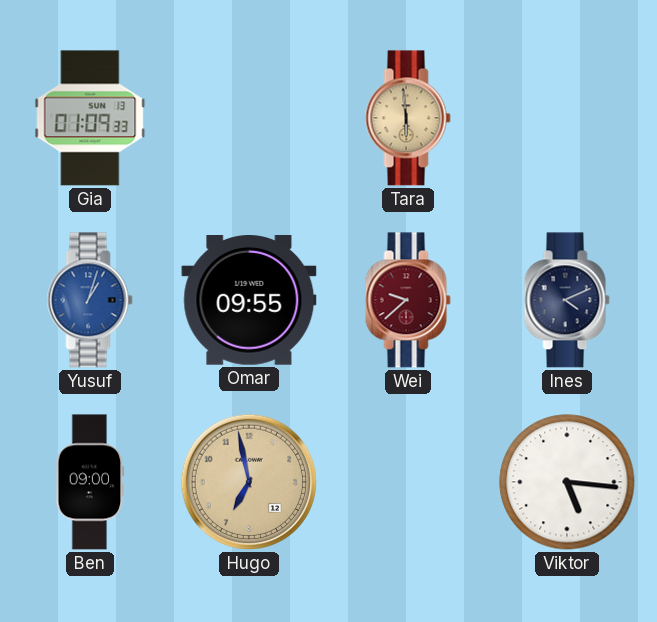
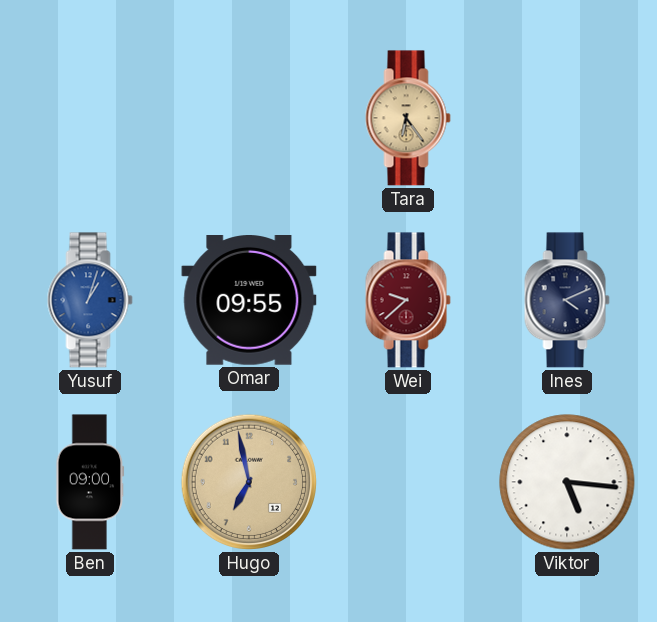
Gia: 01:09 -> none
Tara: 5:59 -> 6:24
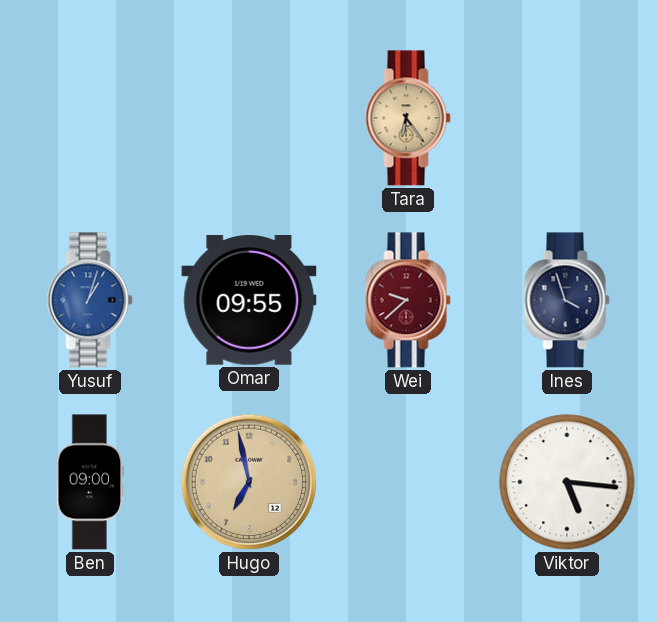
Ines: 4:11 -> 3:57
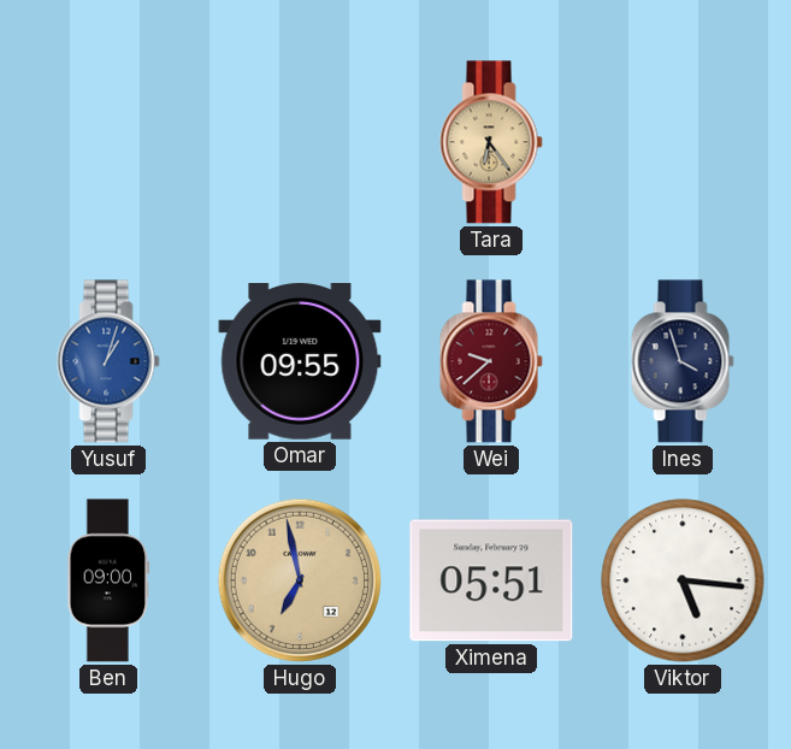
Ximena: none -> 05:51
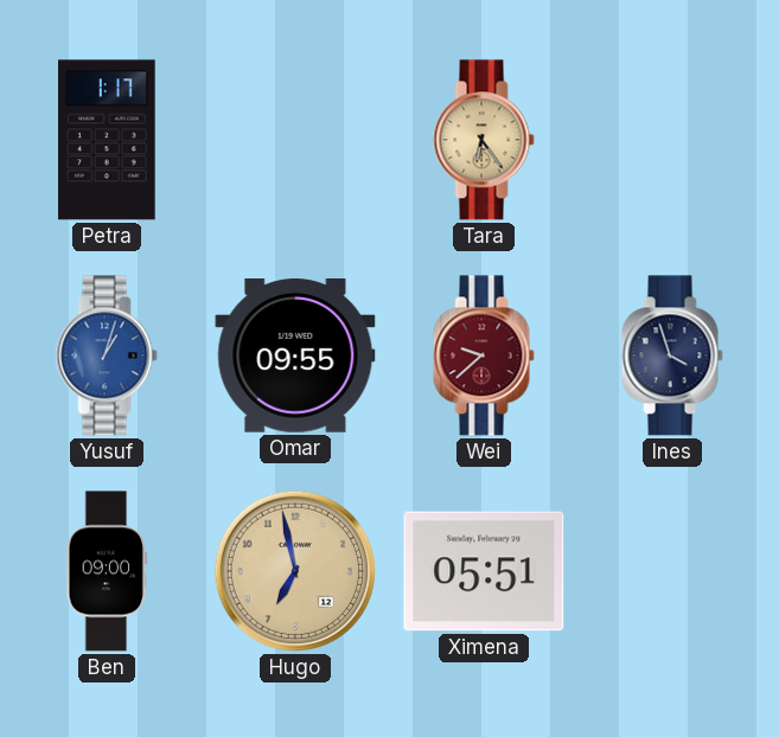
Petra: none -> 1:17
Viktor: 5:16 -> none
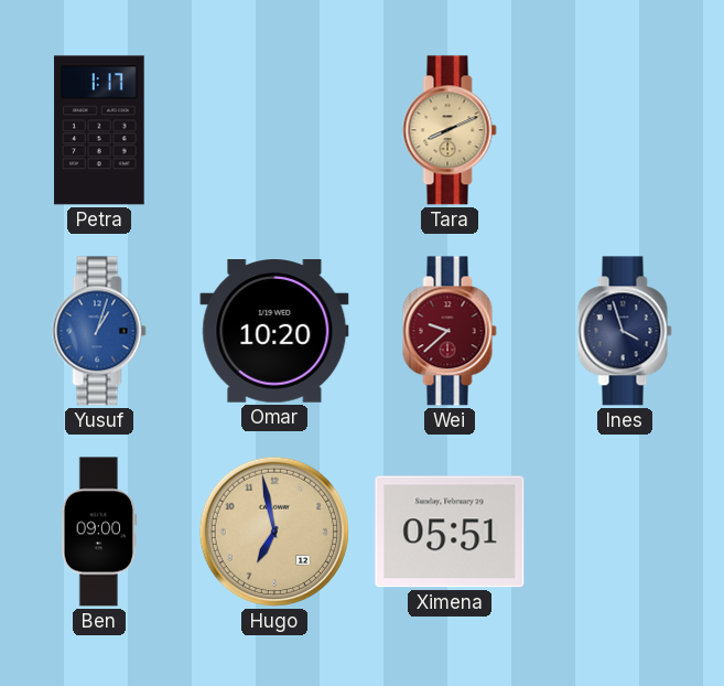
Tara: 6:24 -> 8:11
Omar: 09:55 -> 10:20
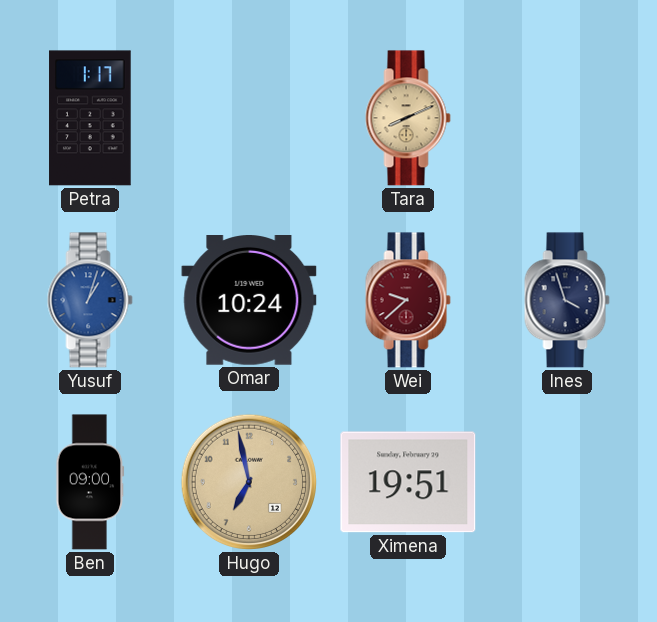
Omar: 10:20 -> 10:24
Ximena: 05:51 -> 19:51
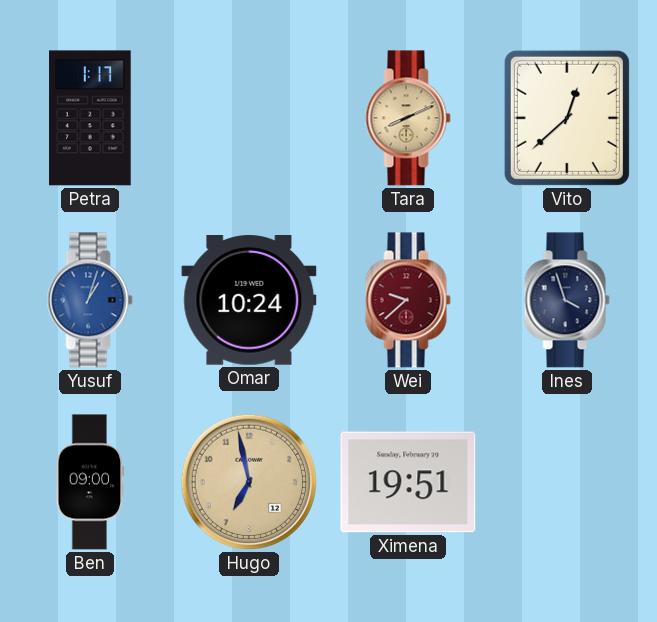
Vito: none -> 12:38
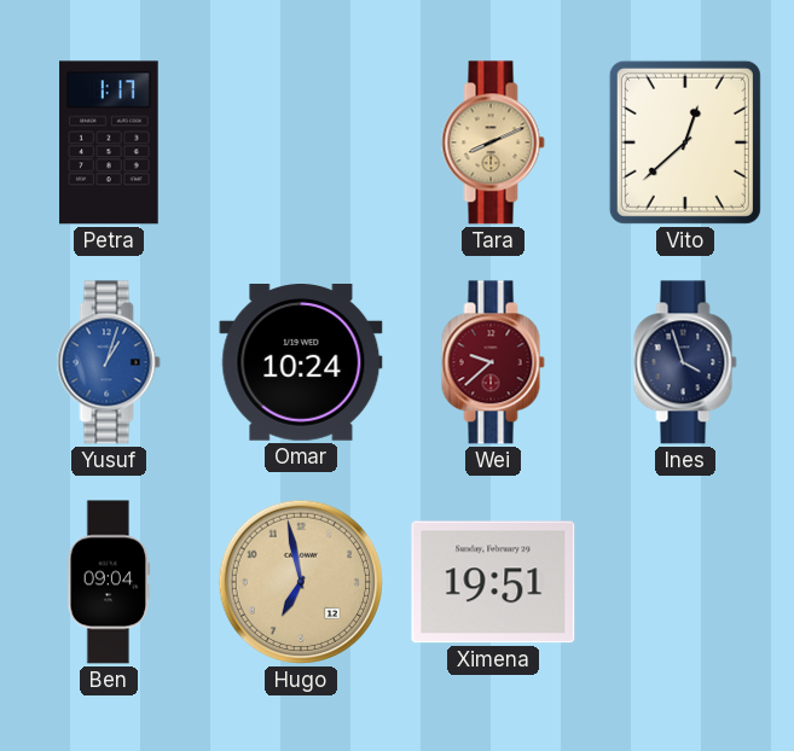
Ben: 09:00 -> 09:04
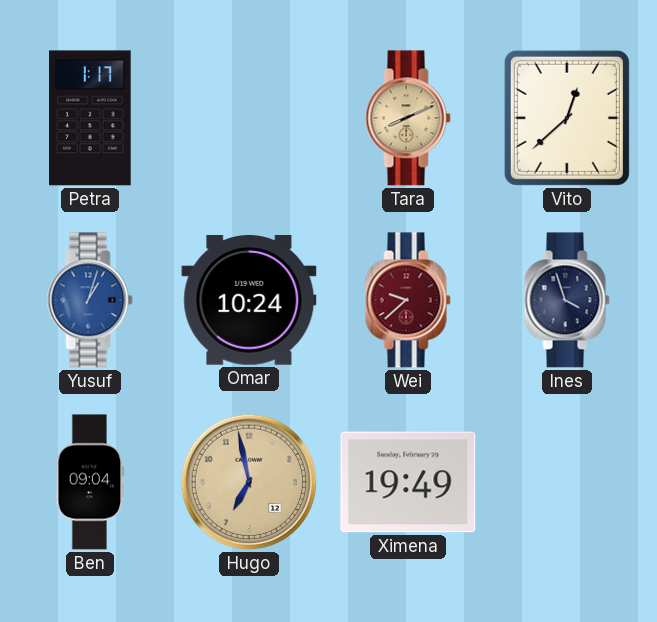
Ximena: 19:51 -> 19:49
